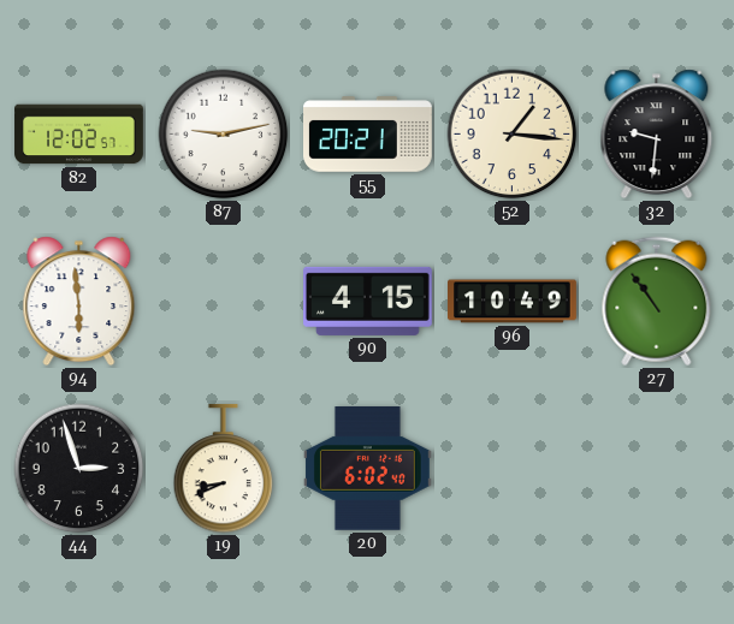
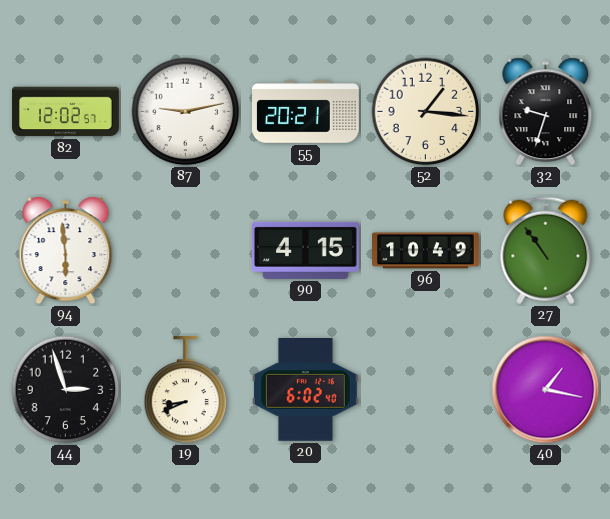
32: 9:31 -> 9:33
40: none -> 1:17
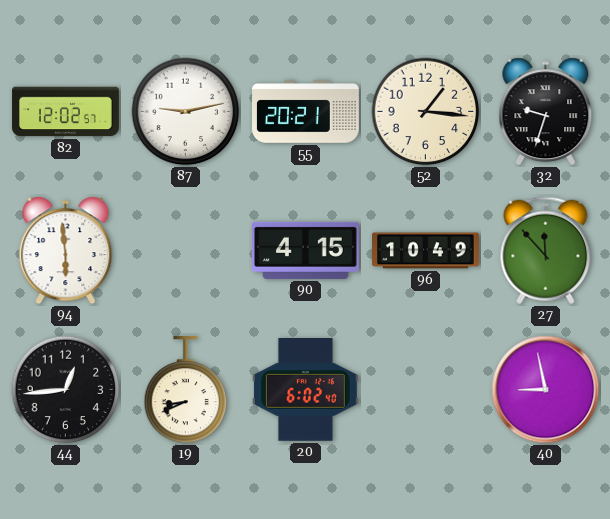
27: 10:54 -> 11:53
44: 2:57 -> 12:44
40: 1:17 -> 8:58
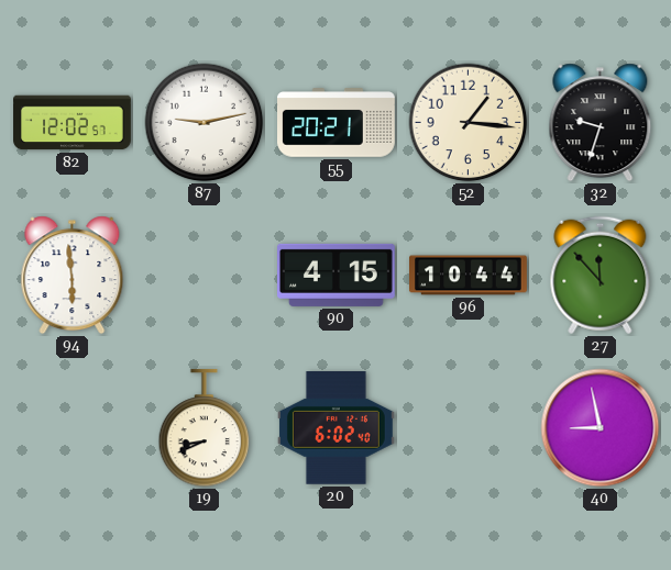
96: 10:49 -> 10:44
44: 12:44 -> none
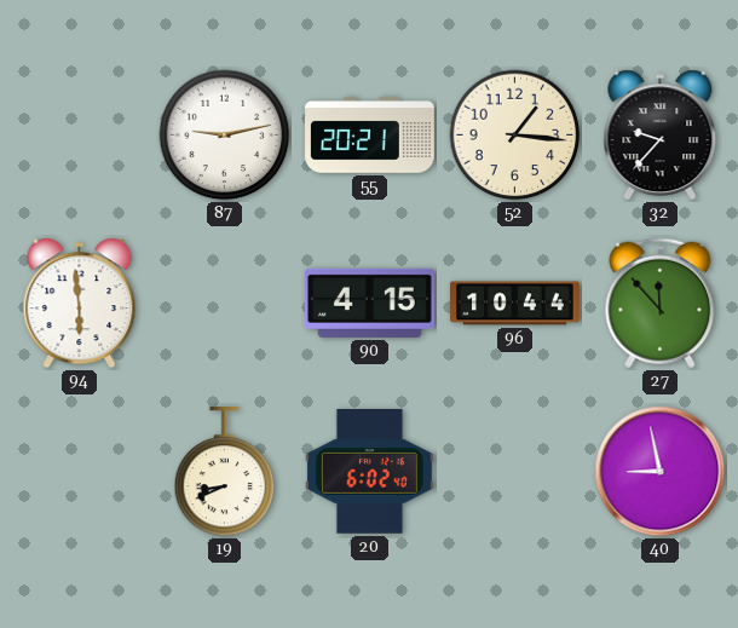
82: 12:02 -> none
32: 9:33 -> 9:37
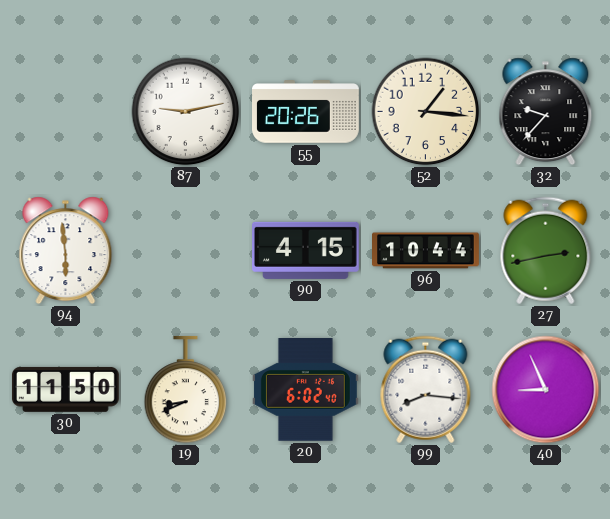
55: 20:21 -> 20:26
27: 11:53 -> 2:43
30: none -> 11:50
99: none -> 8:16
40: 8:58 -> 8:56
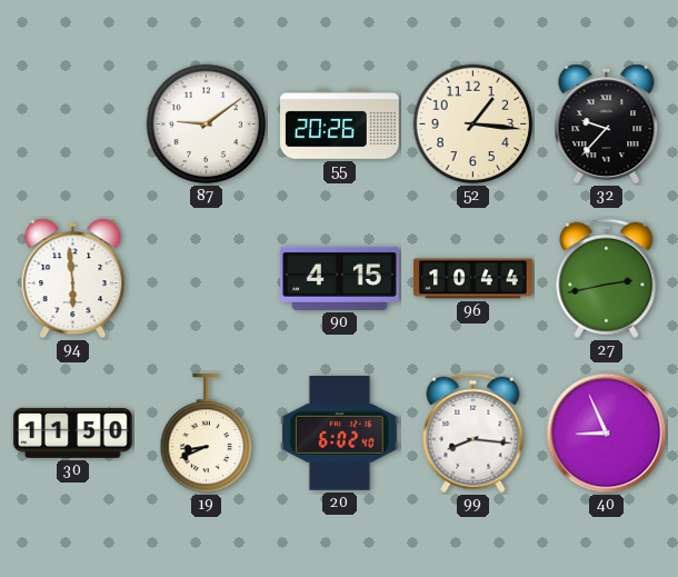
87: 9:13 -> 9:09
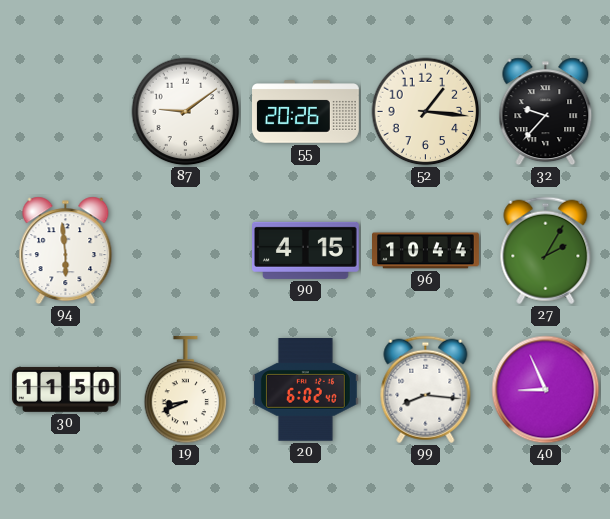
27: 2:43 -> 2:05
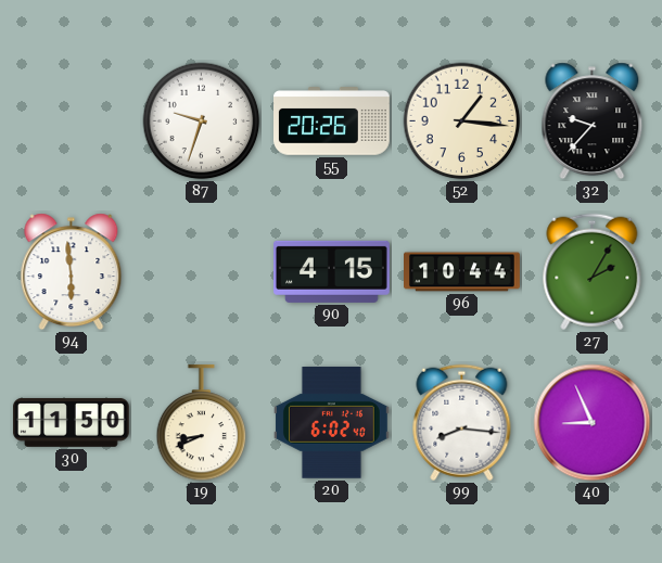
87: 9:09 -> 9:33
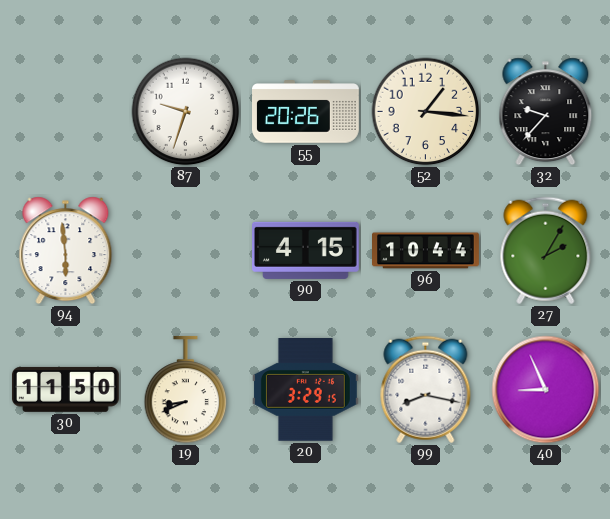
20: 6:02 -> 3:29
99: 8:16 -> 8:17
